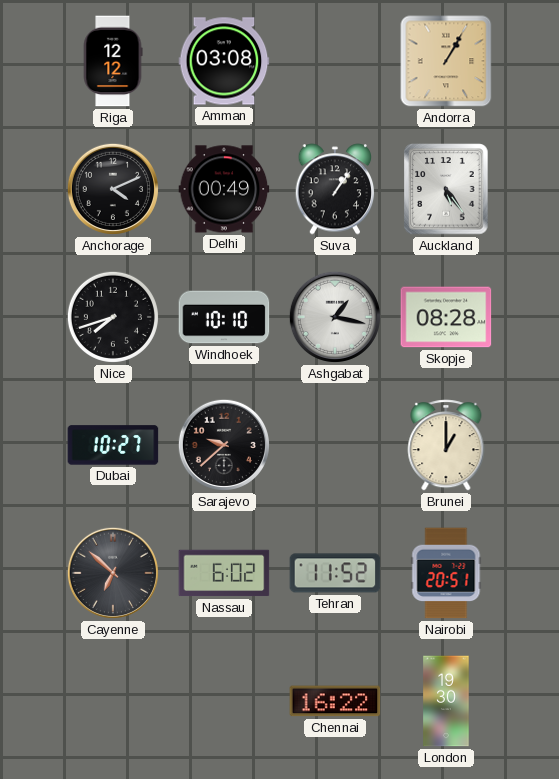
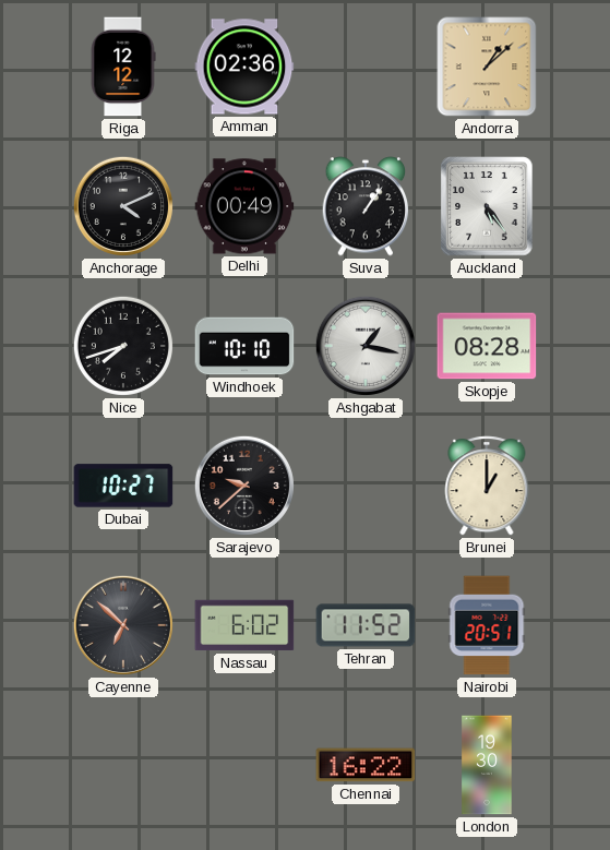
Amman: 03:08 -> 02:36
Andorra: 1:05 -> 1:08
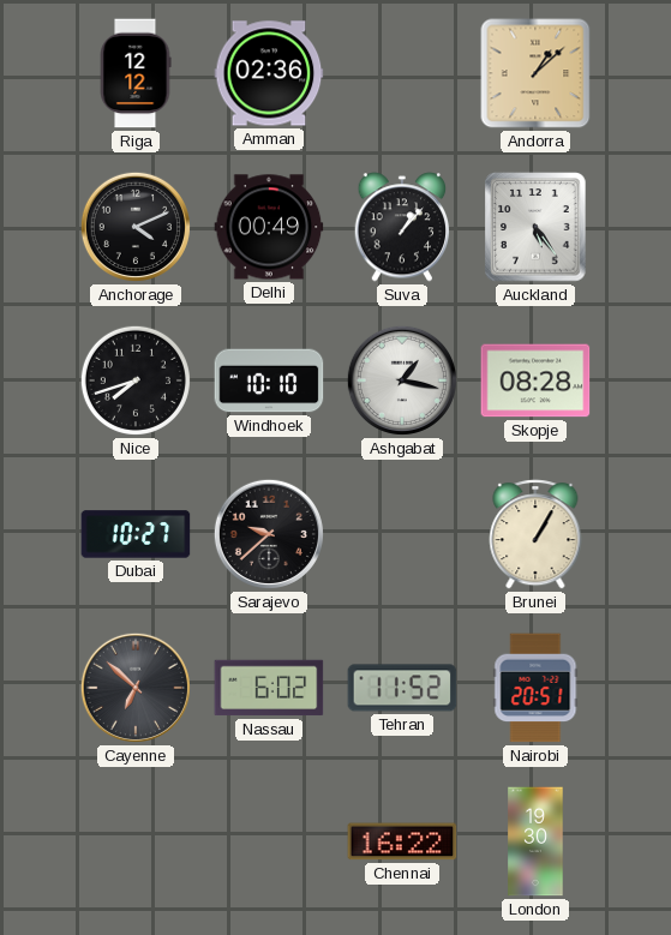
Suva: 1:06 -> 1:07
Brunei: 1:00 -> 1:05
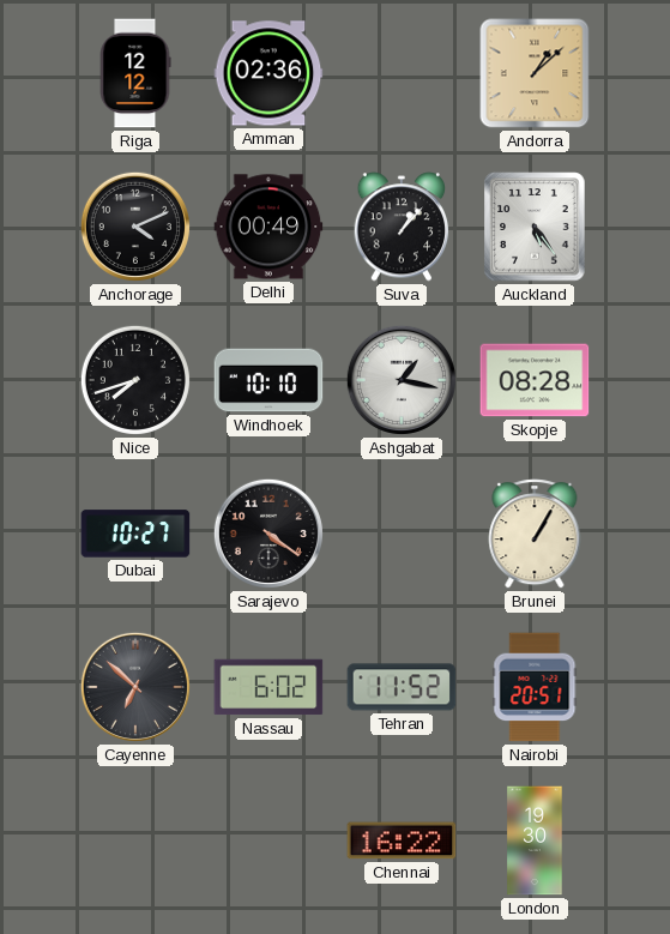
Sarajevo: 9:38 -> 4:21
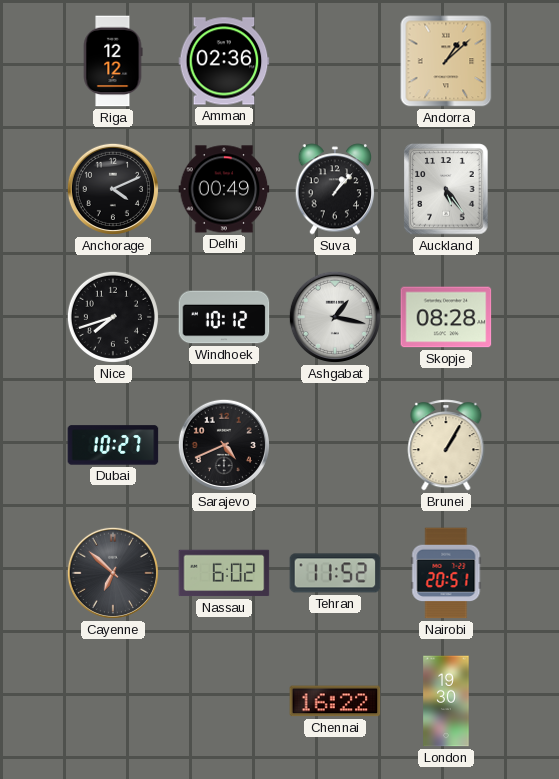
Windhoek: 10:10 -> 10:12
Sarajevo: 4:21 -> 4:41
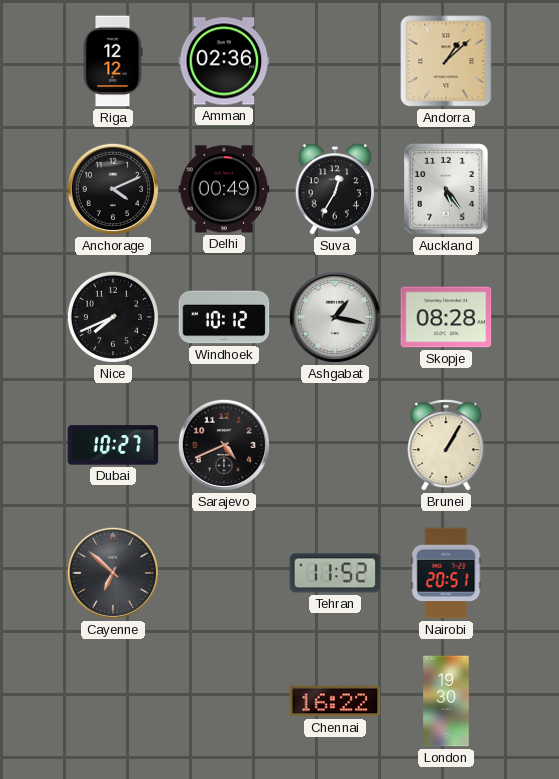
Suva: 1:07 -> 12:35
Nice: 7:42 -> 7:41
Nassau: 6:02 -> none
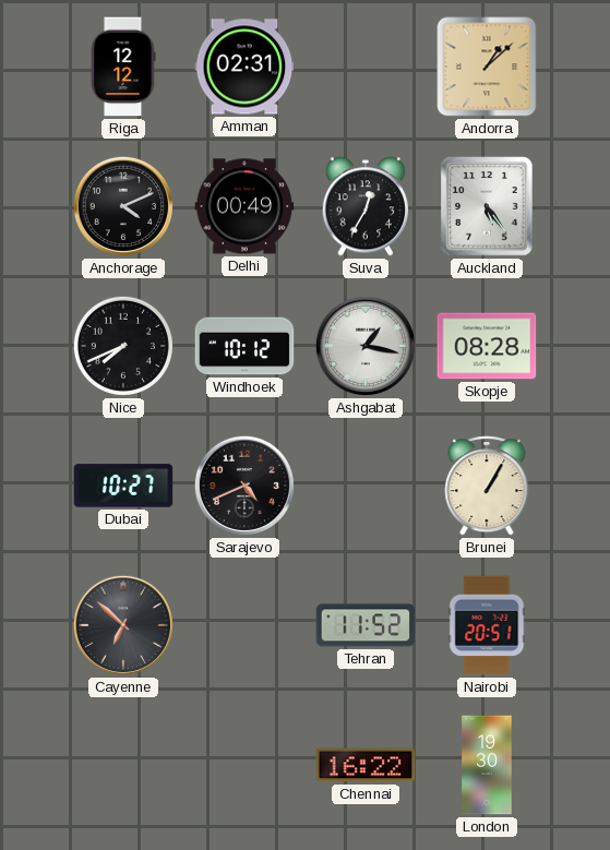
Amman: 02:36 -> 02:31
